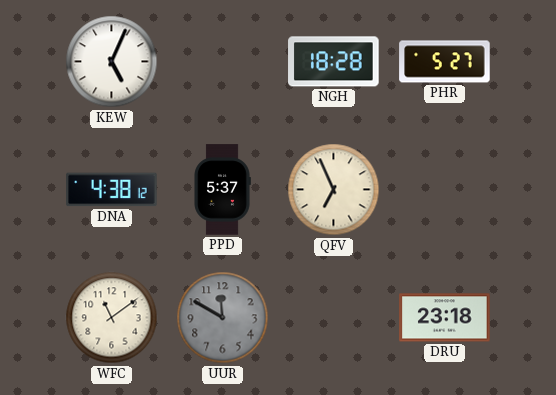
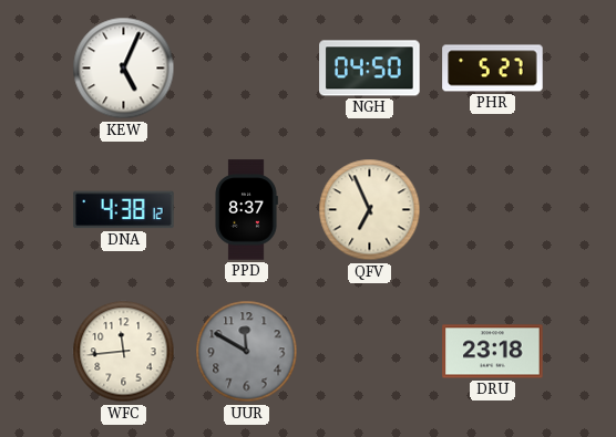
NGH: 18:28 -> 04:50
PPD: 5:37 -> 8:37
WFC: 11:09 -> 11:44
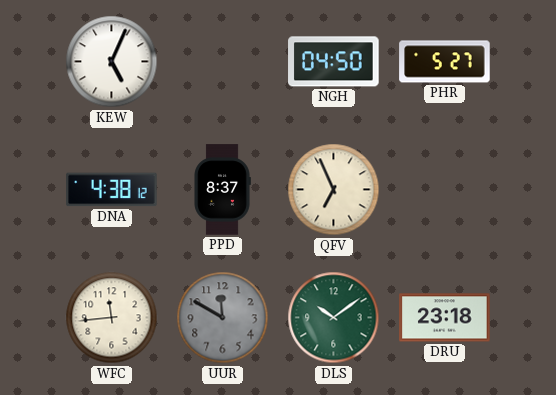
DLS: none -> 10:09
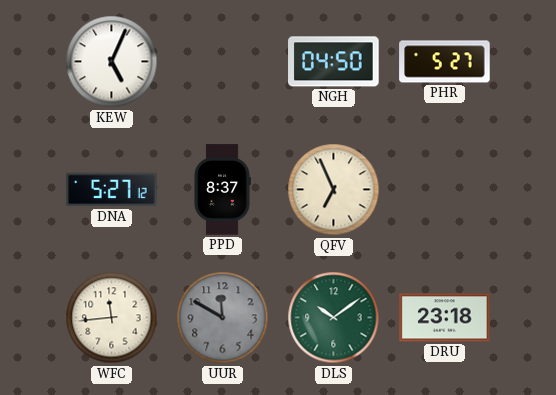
DNA: 4:38 -> 5:27
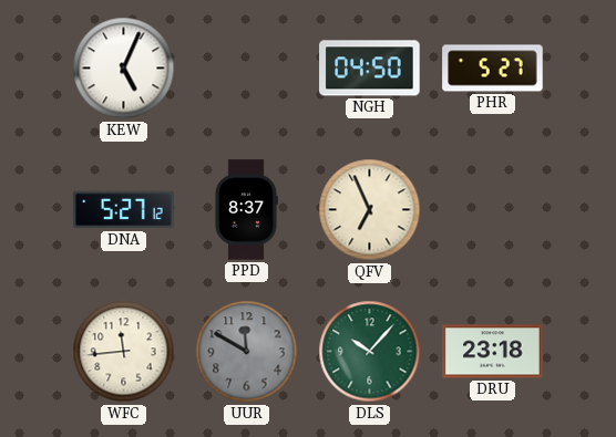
DLS: 10:09 -> 10:07
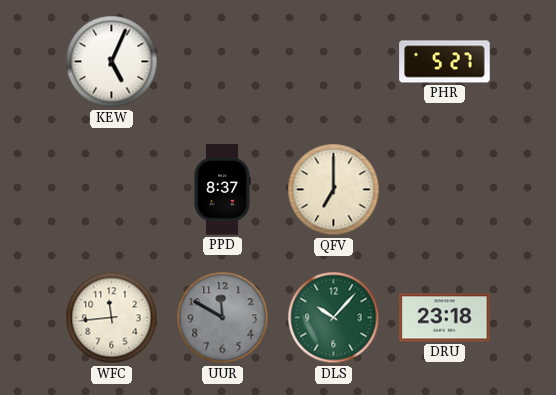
NGH: 04:50 -> none
DNA: 5:27 -> none
QFV: 6:56 -> 7:00
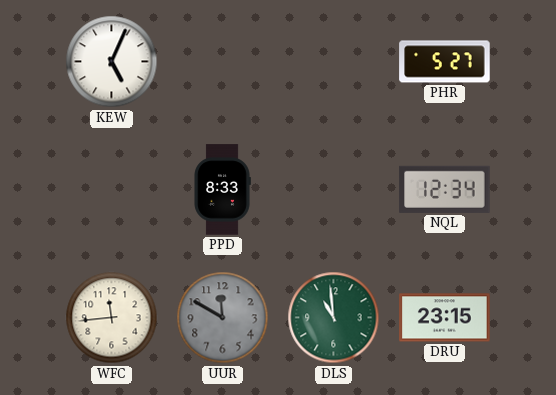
PPD: 8:37 -> 8:33
QFV: 7:00 -> none
NQL: none -> 12:34
DLS: 10:07 -> 10:59
DRU: 23:18 -> 23:15
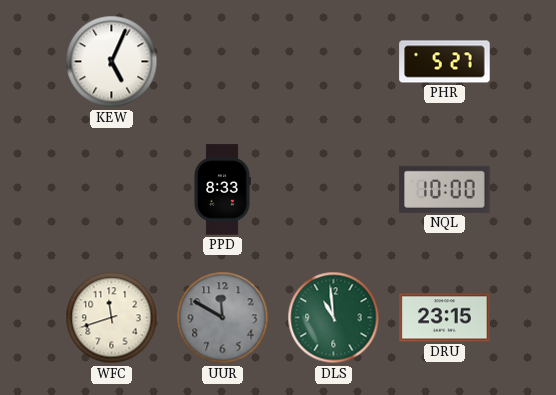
NQL: 12:34 -> 10:00
WFC: 11:44 -> 11:42
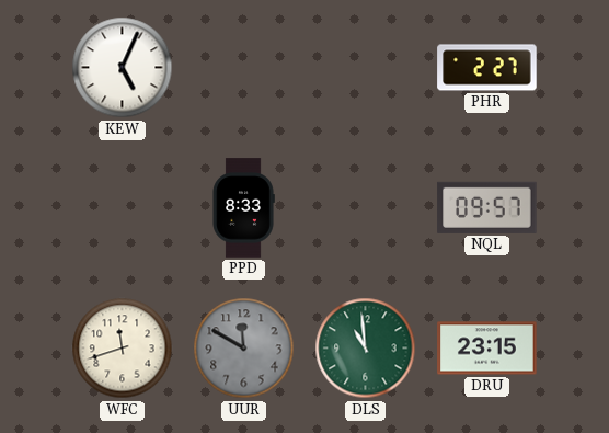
PHR: 5:27 -> 2:27
NQL: 10:00 -> 09:57
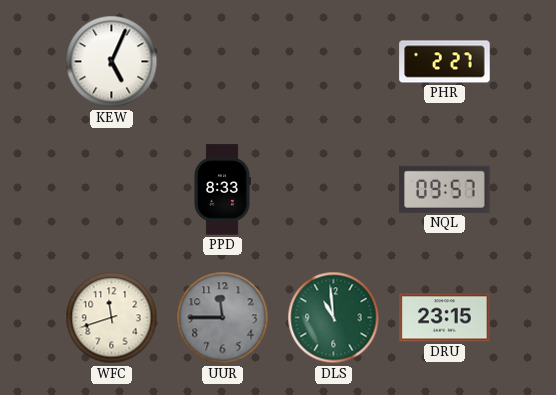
UUR: 11:50 -> 11:45
